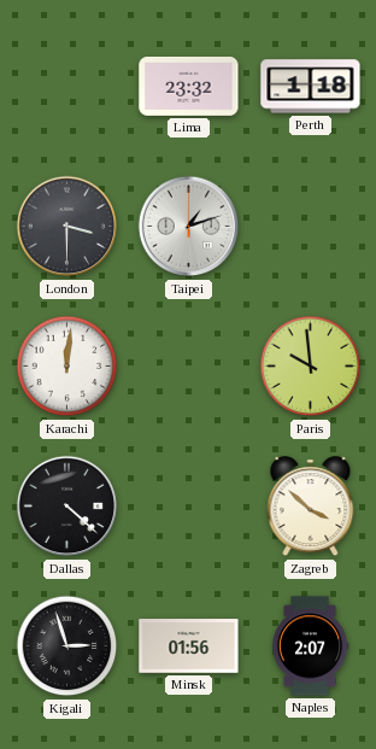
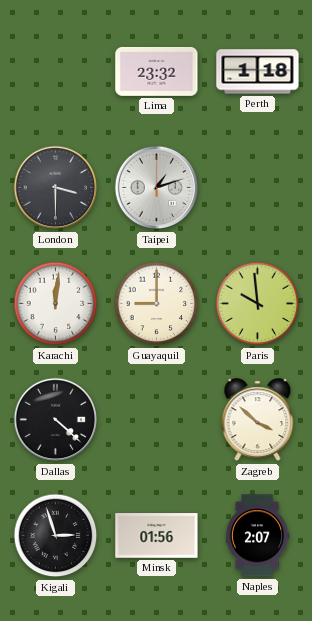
Guayaquil: none -> 9:00
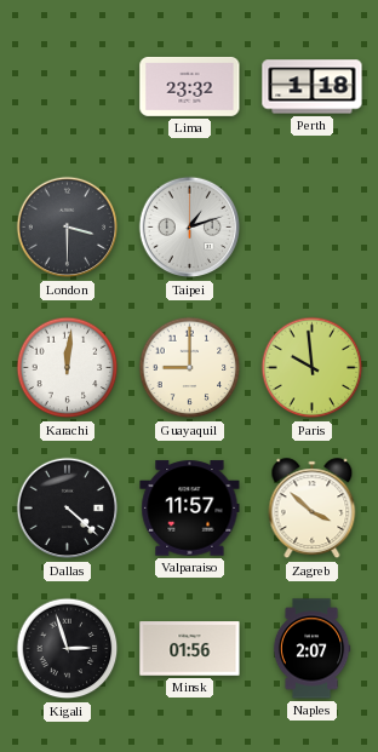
Valparaiso: none -> 11:57
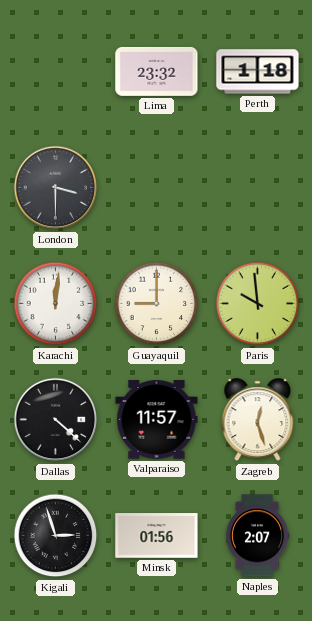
Taipei: 1:12 -> none
Zagreb: 3:52 -> 12:27
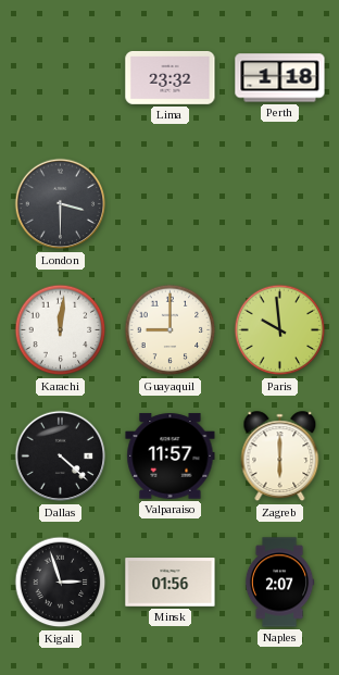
Zagreb: 12:27 -> 6:00
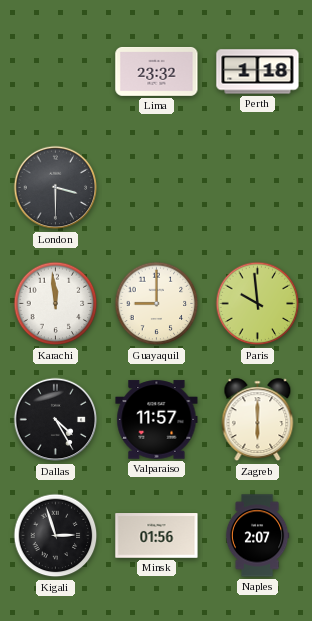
Karachi: 12:01 -> 11:59
Dallas: 4:22 -> 4:25
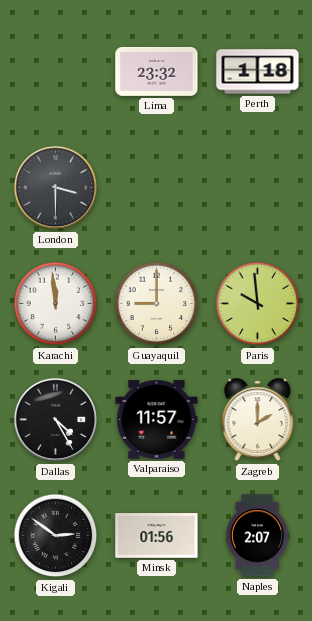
Zagreb: 6:00 -> 2:00
Kigali: 2:57 -> 2:51
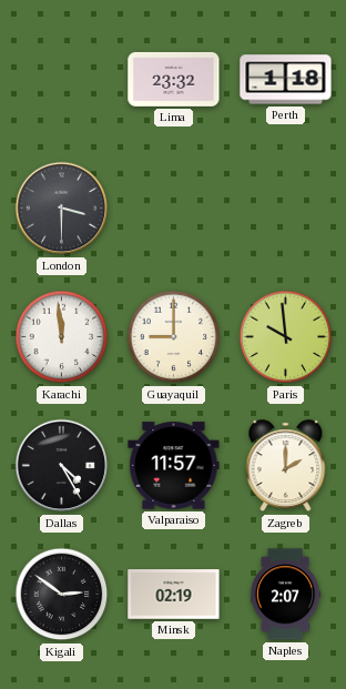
Minsk: 01:56 -> 02:19
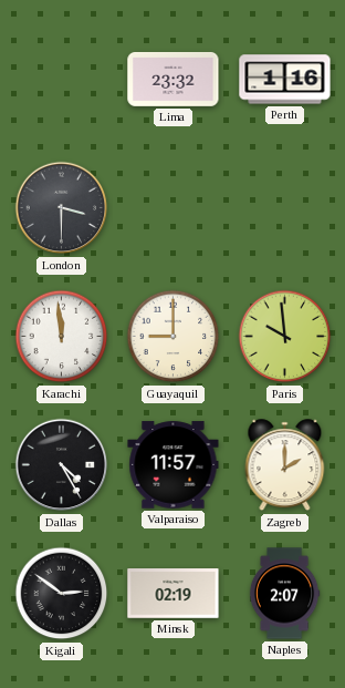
Perth: 1:18 -> 1:16
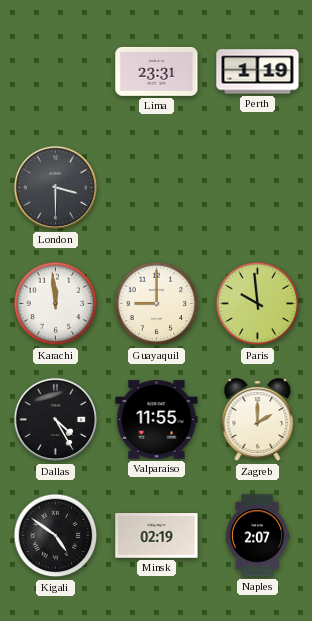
Lima: 23:32 -> 23:31
Perth: 1:16 -> 1:19
Valparaiso: 11:57 -> 11:55
Kigali: 2:51 -> 4:51
